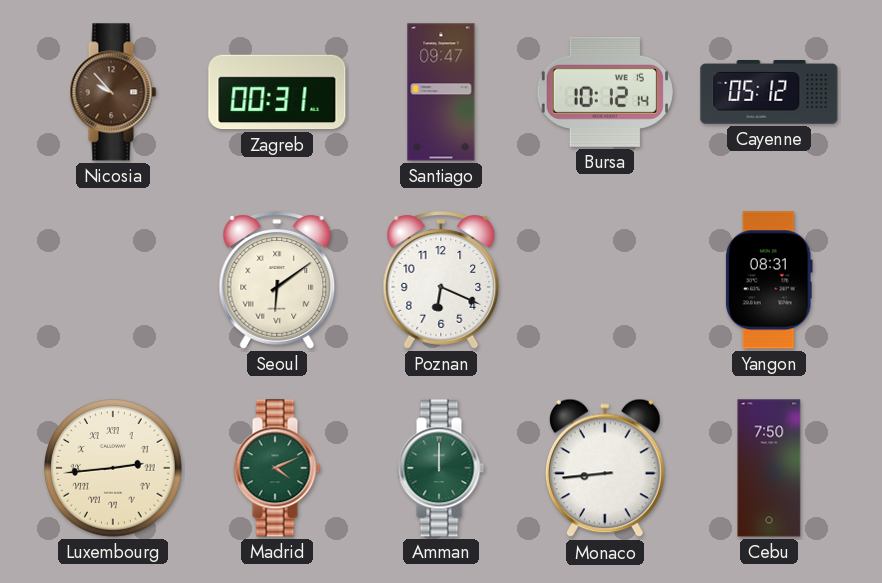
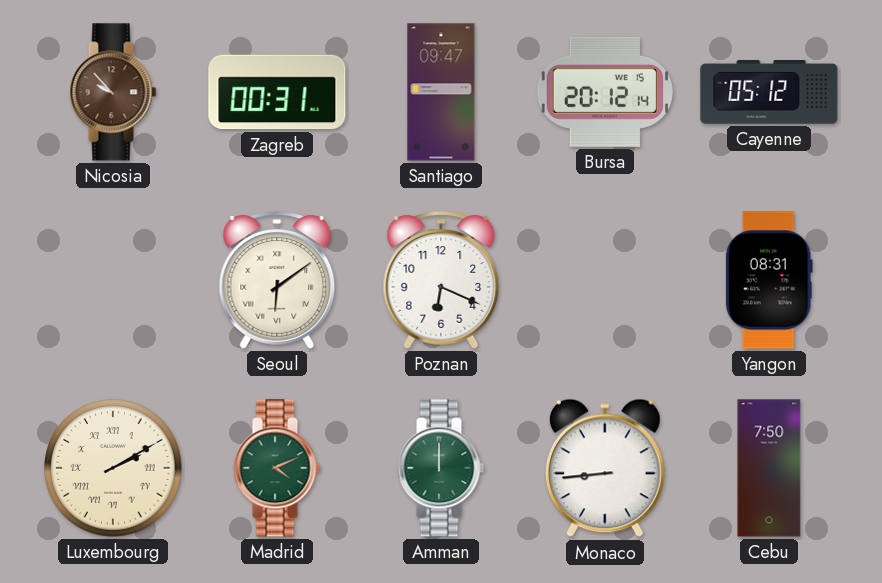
Bursa: 10:12 -> 20:12
Luxembourg: 2:44 -> 2:10
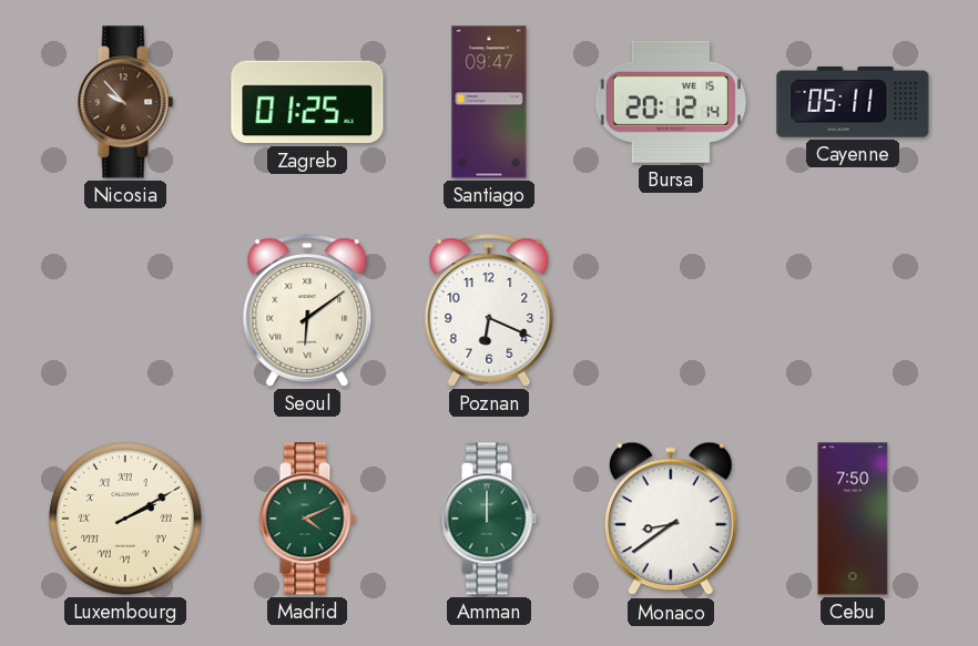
Zagreb: 00:31 -> 01:25
Cayenne: 05:12 -> 05:11
Yangon: 08:31 -> none
Monaco: 8:44 -> 8:39
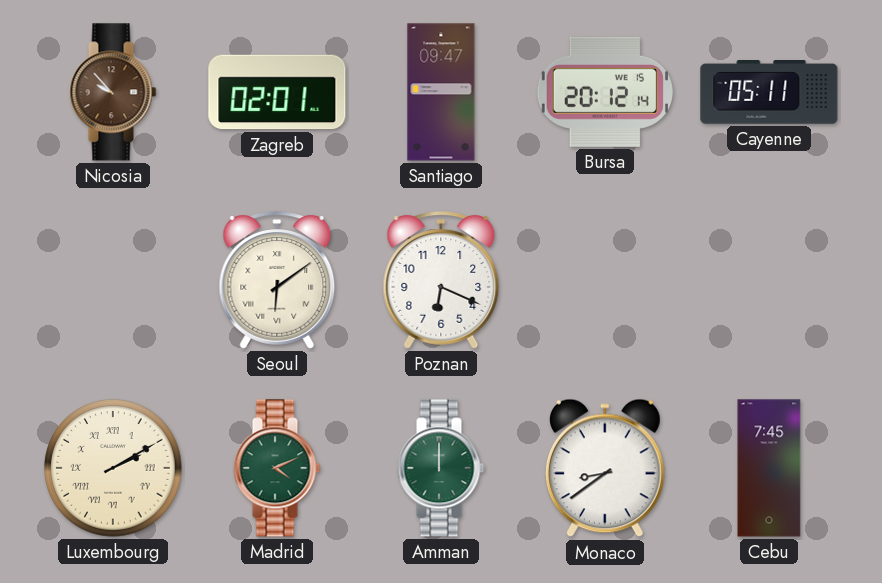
Zagreb: 01:25 -> 02:01
Cebu: 7:50 -> 7:45
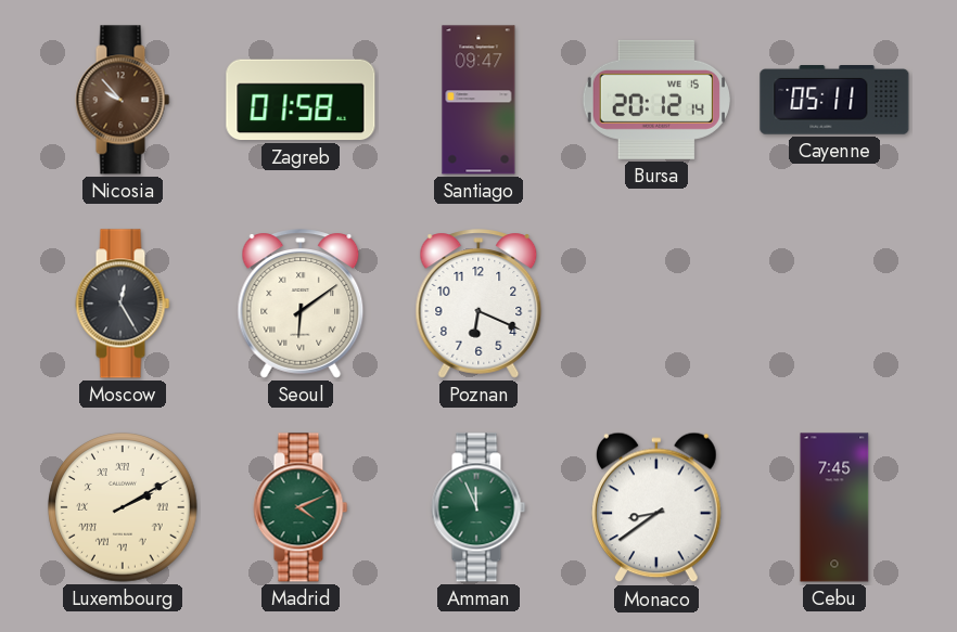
Zagreb: 02:01 -> 01:58
Moscow: none -> 12:25
Amman: 12:00 -> 11:56
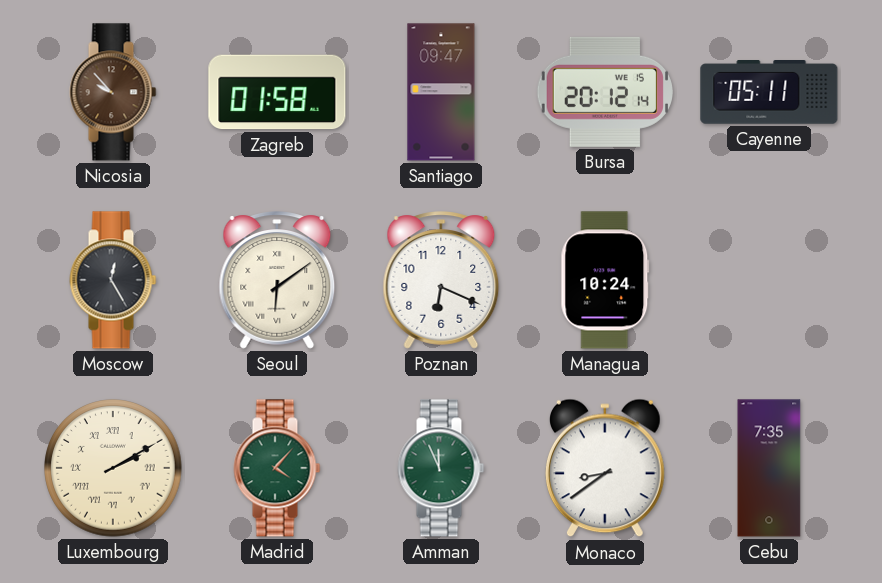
Managua: none -> 10:24
Madrid: 4:11 -> 4:07
Cebu: 7:45 -> 7:35
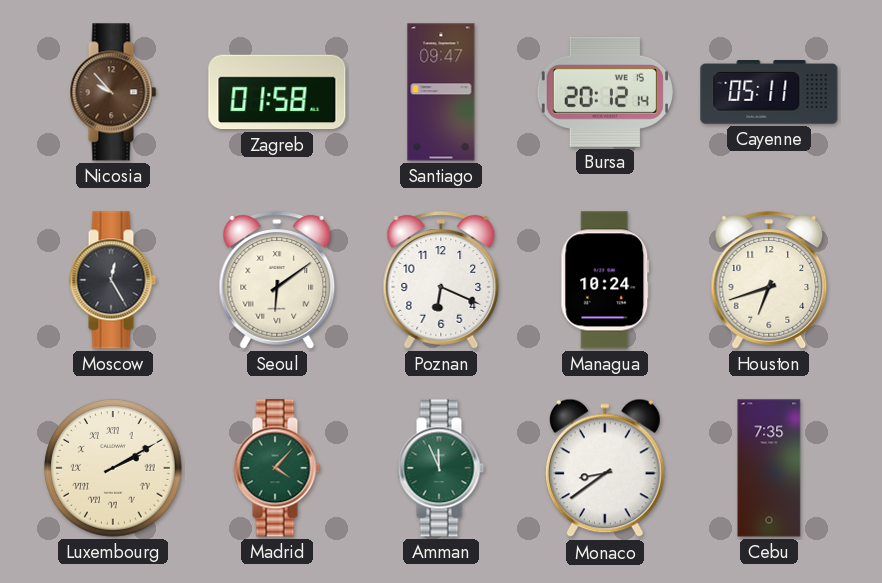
Houston: none -> 6:42
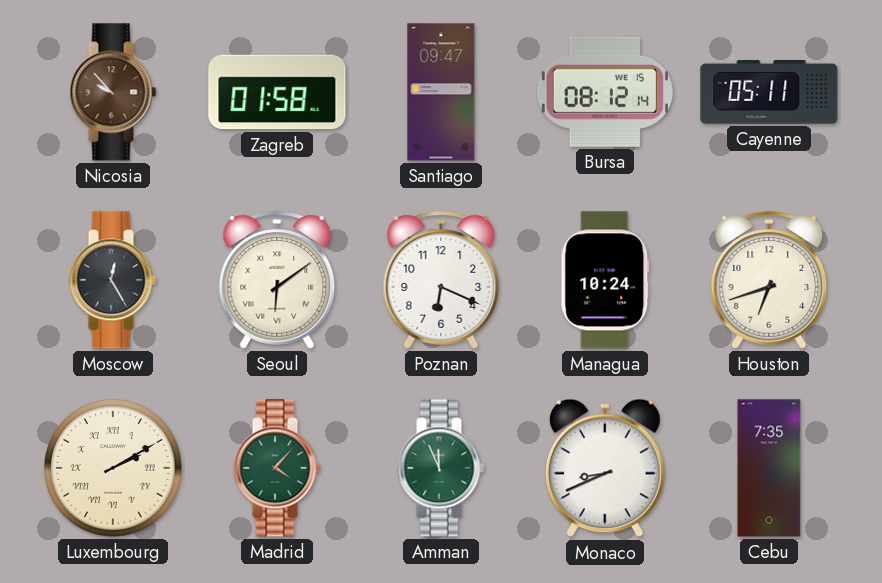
Bursa: 20:12 -> 08:12
Monaco: 8:39 -> 8:41
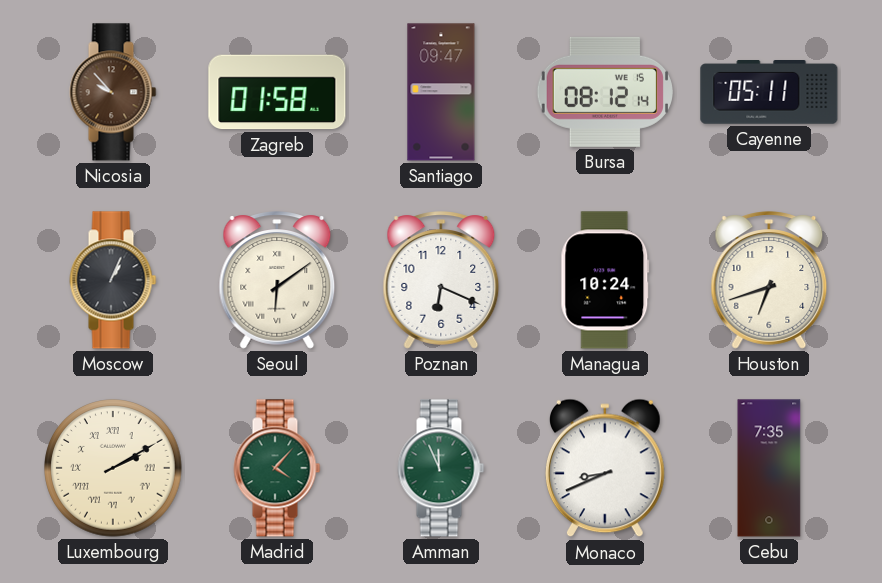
Moscow: 12:25 -> 1:04
